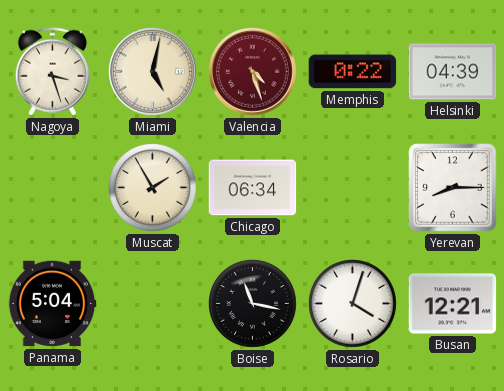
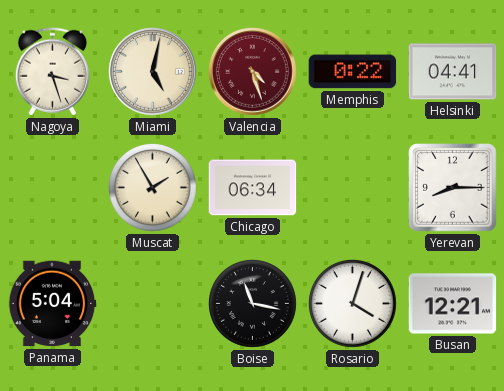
Helsinki: 04:39 -> 04:41
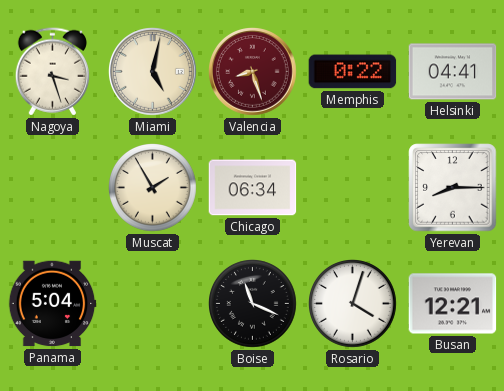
Valencia: 4:27 -> 8:27
Boise: 11:17 -> 11:19
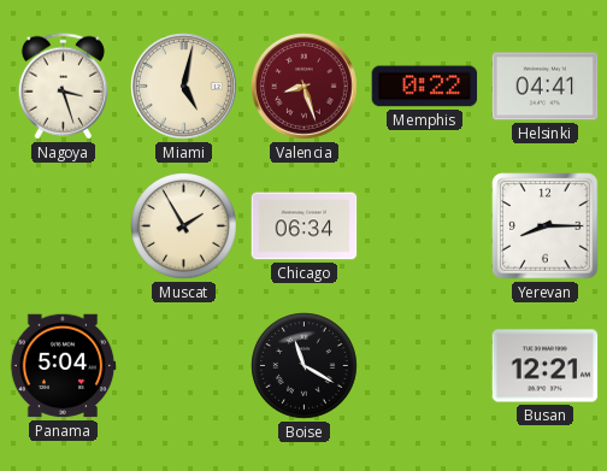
Boise: 11:19 -> 11:20
Rosario: 4:03 -> none
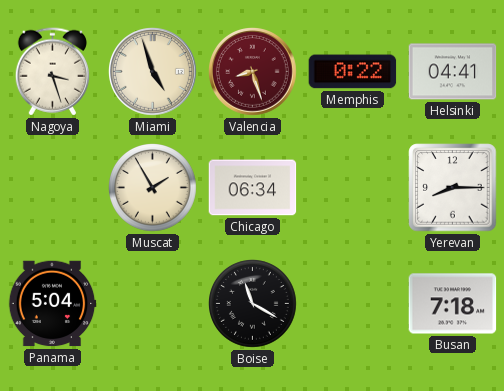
Miami: 5:02 -> 4:57
Busan: 12:21 -> 7:18
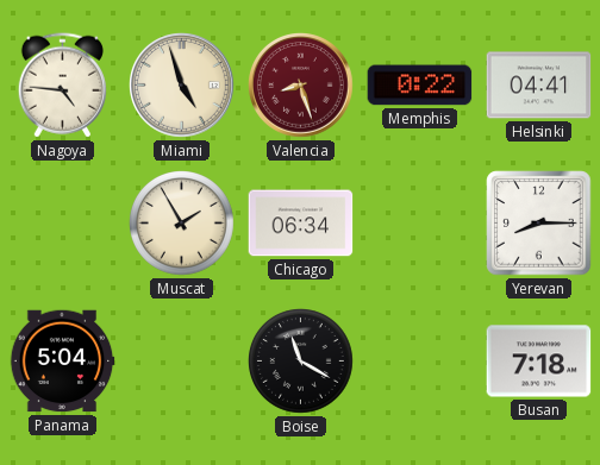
Nagoya: 3:27 -> 4:46
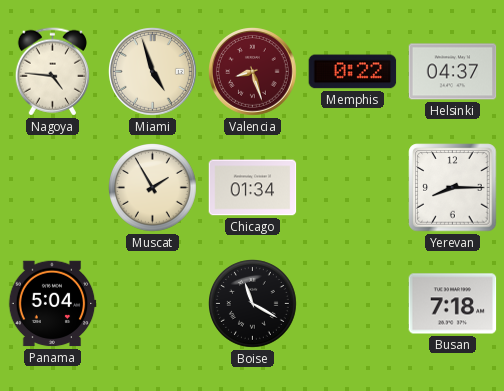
Helsinki: 04:41 -> 04:37
Chicago: 06:34 -> 01:34
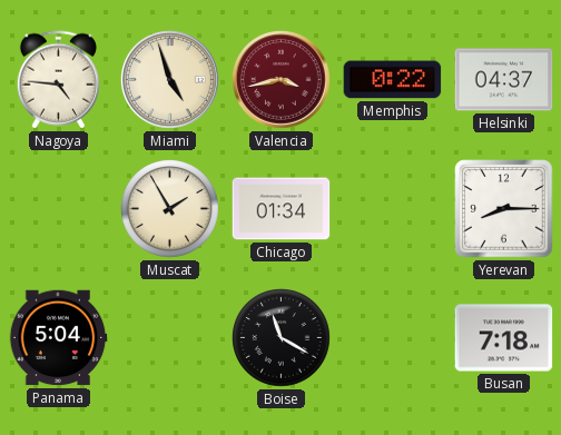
Valencia: 8:27 -> 3:43
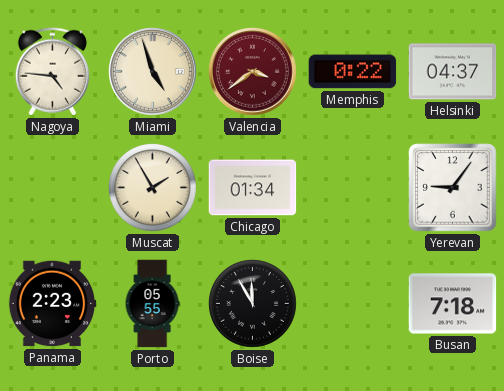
Valencia: 3:43 -> 3:39
Yerevan: 8:15 -> 9:06
Panama: 5:04 -> 2:23
Porto: none -> 05:55
Boise: 11:20 -> 11:55
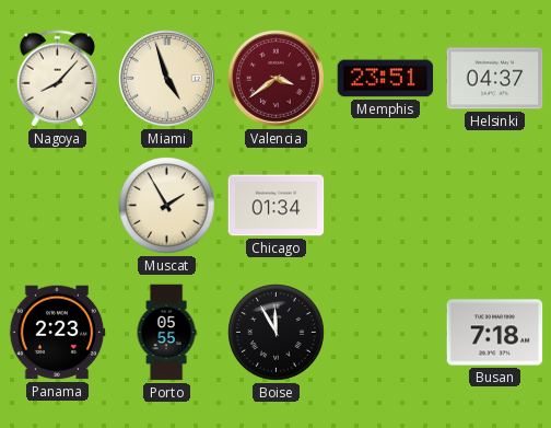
Nagoya: 4:46 -> 8:07
Memphis: 0:22 -> 23:51
Yerevan: 9:06 -> none
